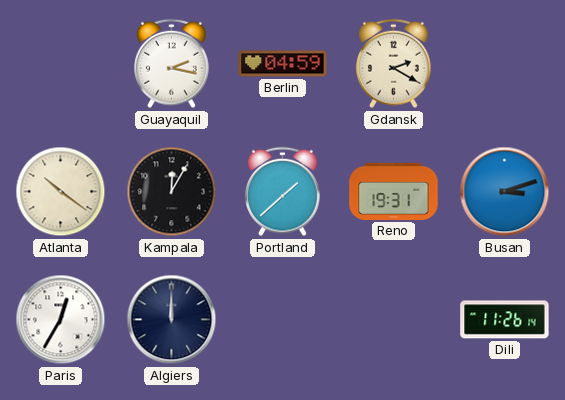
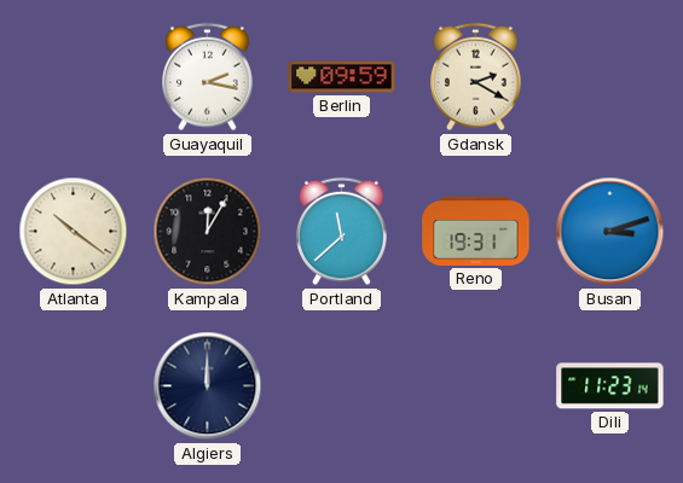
Berlin: 04:59 -> 09:59
Portland: 1:38 -> 11:38
Paris: 12:35 -> none
Dili: 11:26 -> 11:23
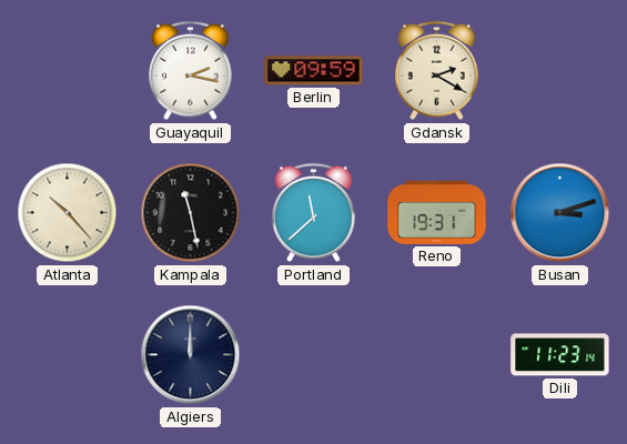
Atlanta: 10:21 -> 10:23
Kampala: 12:05 -> 11:28
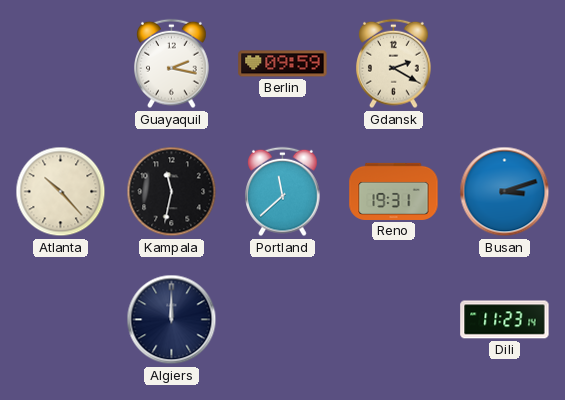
Kampala: 11:28 -> 11:32
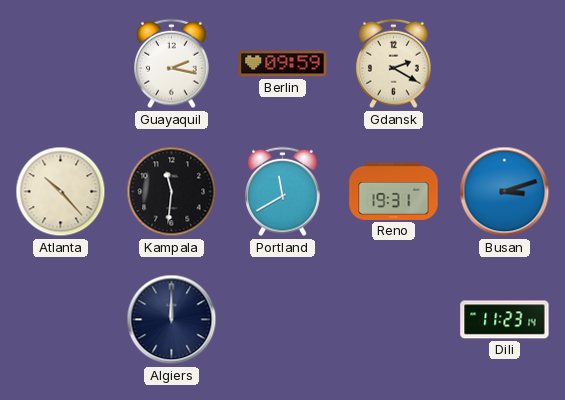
Kampala: 11:32 -> 11:31
Portland: 11:38 -> 11:40
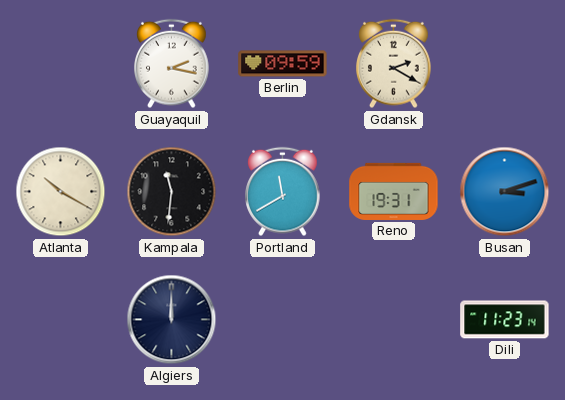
Atlanta: 10:23 -> 10:20
